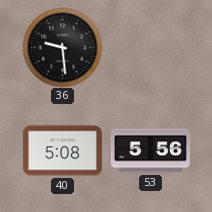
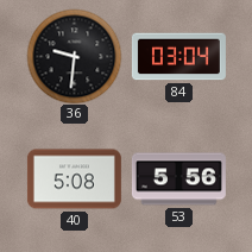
36: 9:29 -> 9:31
84: none -> 03:04
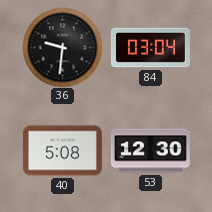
53: 5:56 -> 12:30
